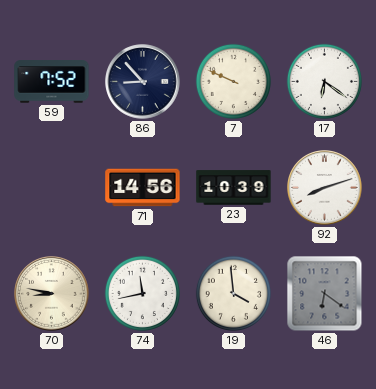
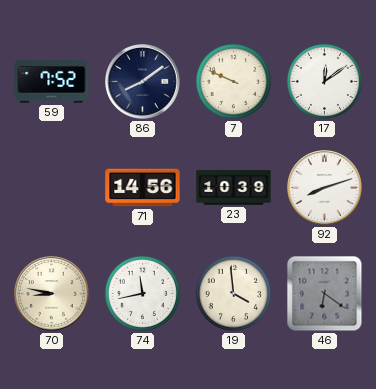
86: 8:53 -> 8:09
17: 6:21 -> 12:09
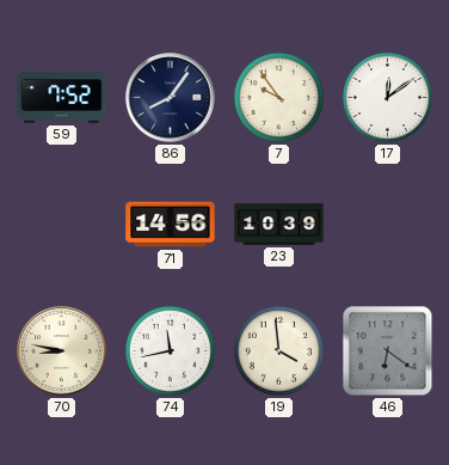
86: 8:09 -> 8:06
7: 9:49 -> 9:54
92: 8:12 -> none
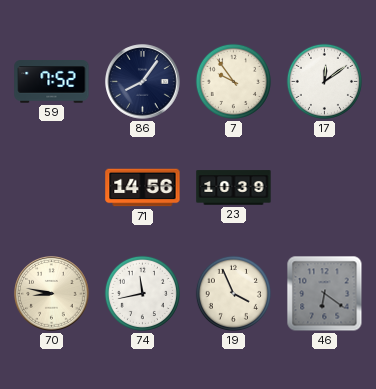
19: 3:59 -> 3:56
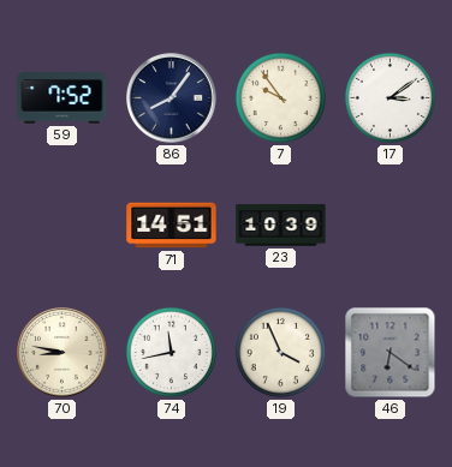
17: 12:09 -> 3:09
71: 14:56 -> 14:51
